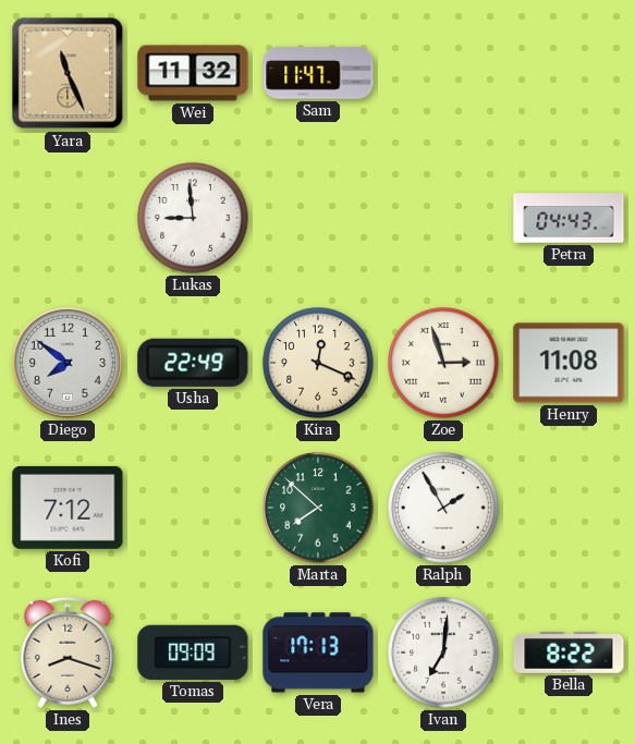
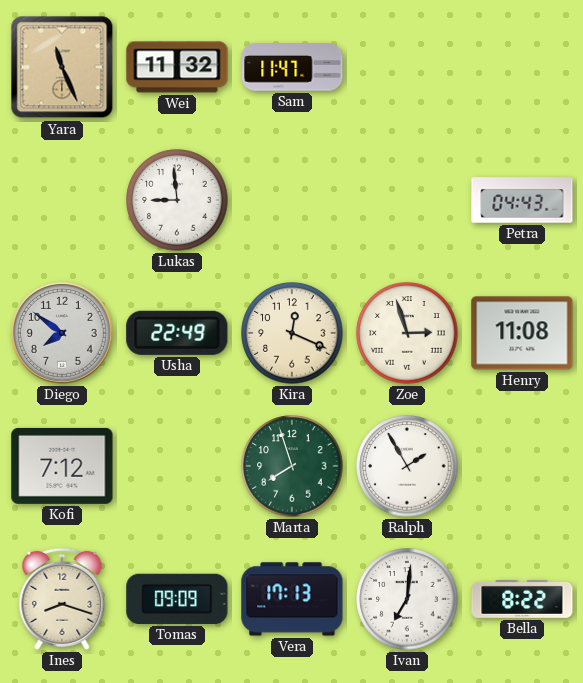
Marta: 7:52 -> 7:57
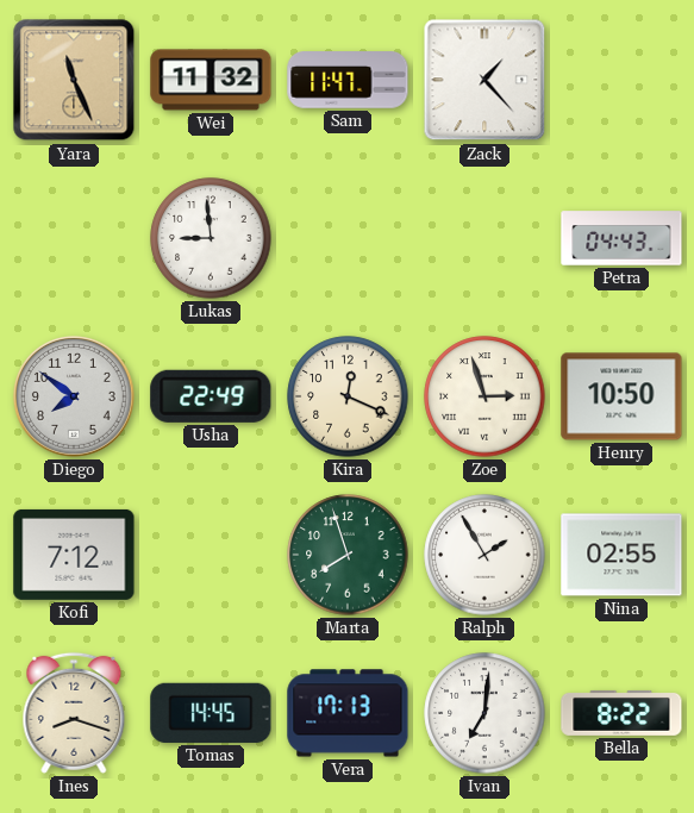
Zack: none -> 1:23
Henry: 11:08 -> 10:50
Nina: none -> 02:55
Tomas: 09:09 -> 14:45
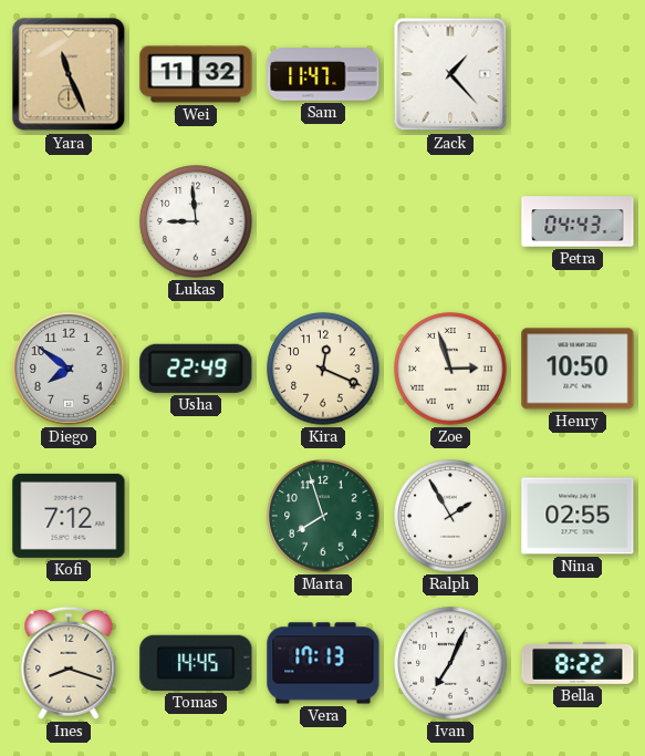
Ivan: 7:01 -> 7:04
